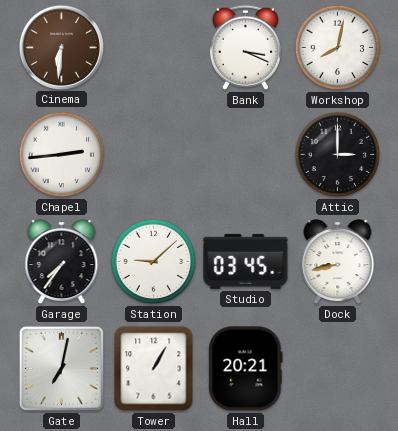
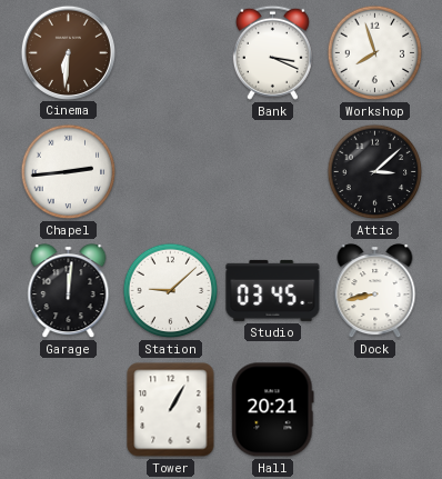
Workshop: 8:02 -> 7:57
Attic: 3:00 -> 3:08
Garage: 7:36 -> 12:01
Gate: 7:02 -> none
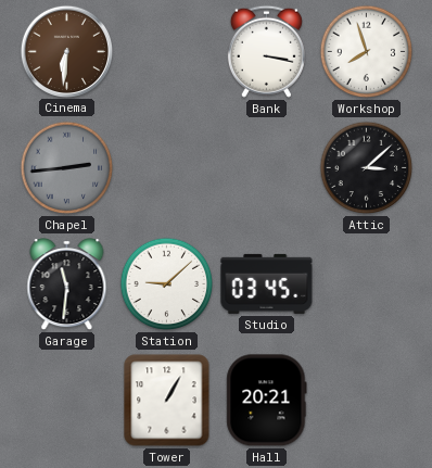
Bank: 3:19 -> 3:17
Chapel dial: white -> grey
Garage: 12:01 -> 11:31
Dock: 8:43 -> none
